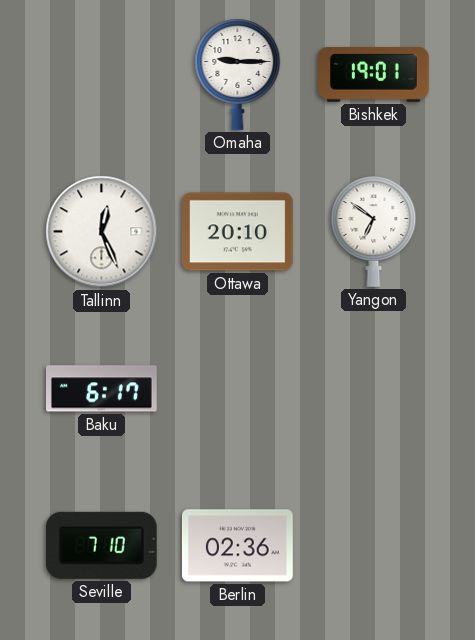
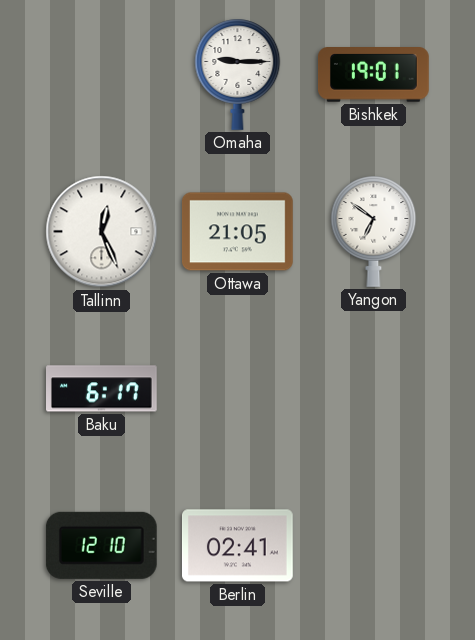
Ottawa: 20:10 -> 21:05
Seville: 7:10 -> 12:10
Berlin: 02:36 -> 02:41
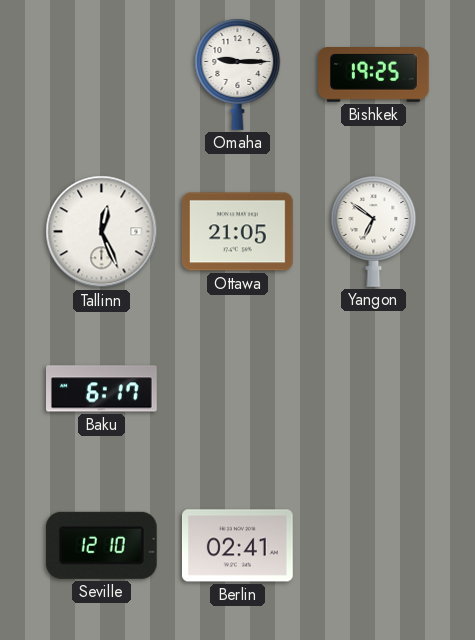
Bishkek: 19:01 -> 19:25
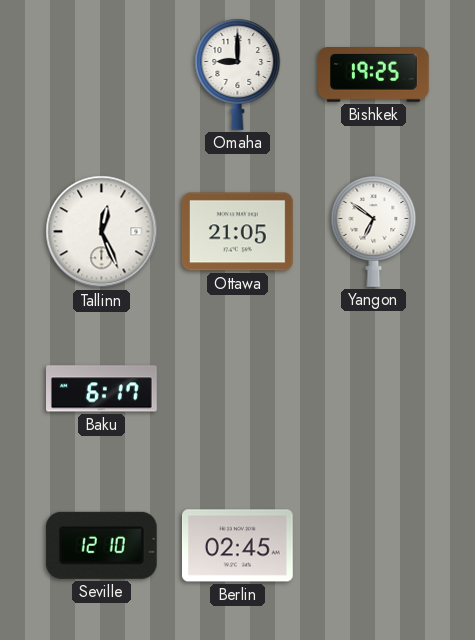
Omaha: 9:15 -> 9:00
Berlin: 02:41 -> 02:45
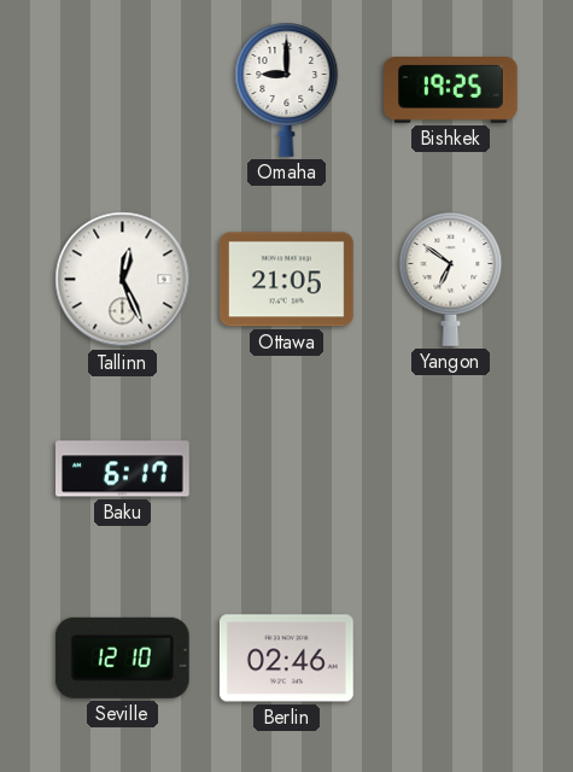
Berlin: 02:45 -> 02:46
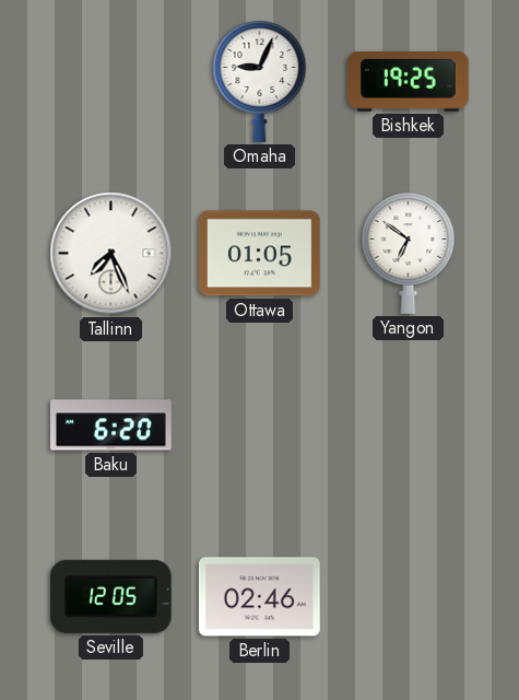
Omaha: 9:00 -> 9:04
Tallinn: 12:26 -> 7:26
Ottawa: 21:05 -> 01:05
Baku: 6:17 -> 6:20
Seville: 12:10 -> 12:05
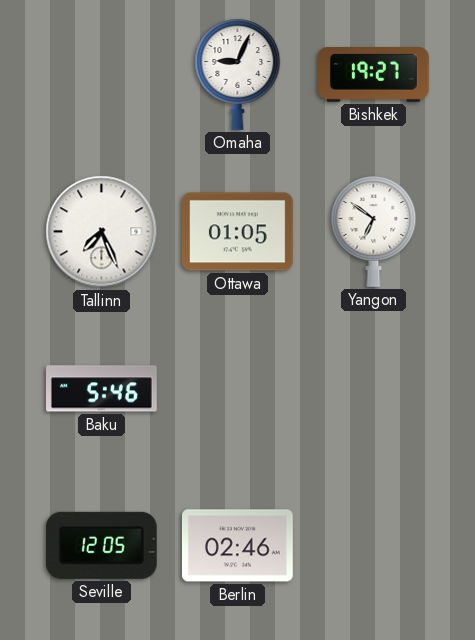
Bishkek: 19:25 -> 19:27
Baku: 6:20 -> 5:46
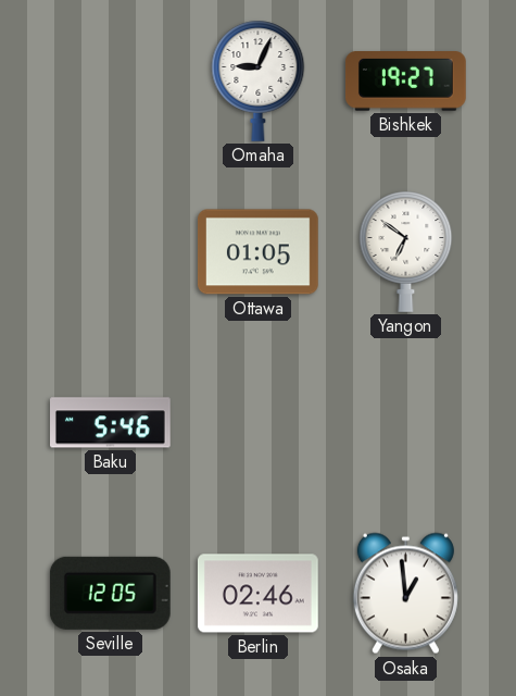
Tallinn: 7:26 -> none
Osaka: none -> 12:59
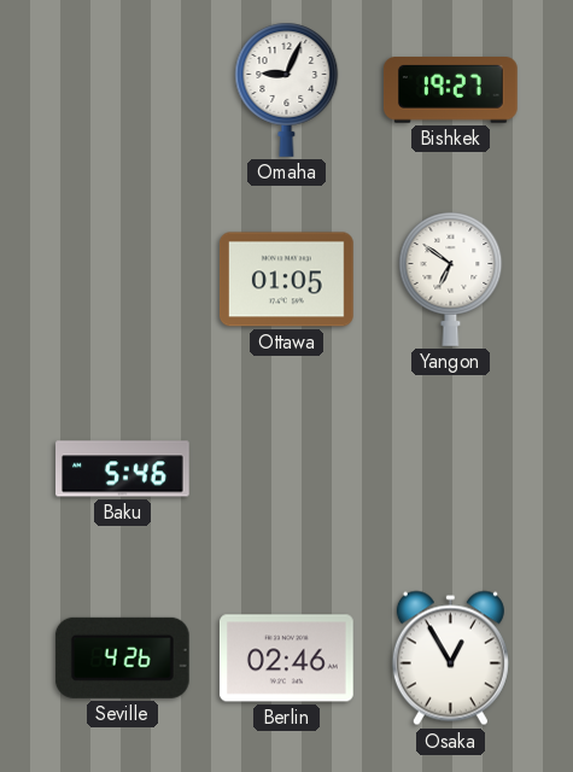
Seville: 12:05 -> 4:26
Osaka: 12:59 -> 12:55
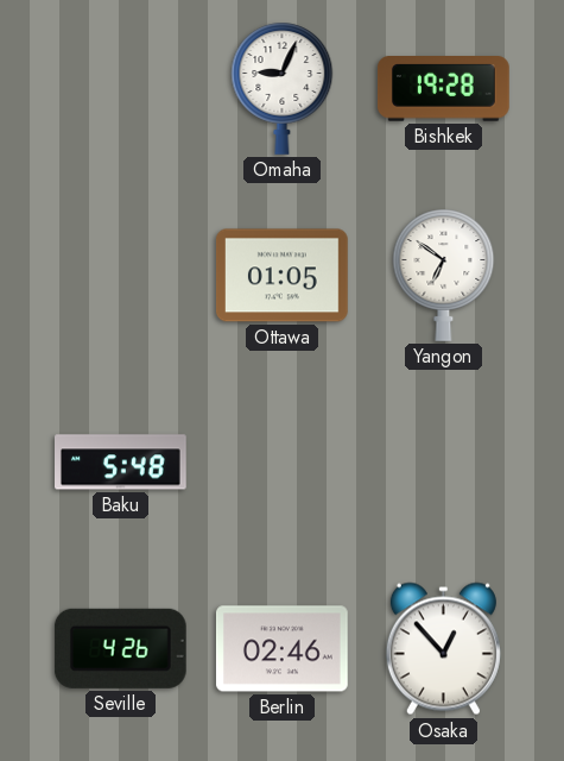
Bishkek: 19:27 -> 19:28
Baku: 5:46 -> 5:48
Osaka: 12:55 -> 12:53
